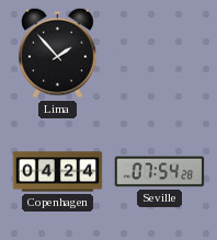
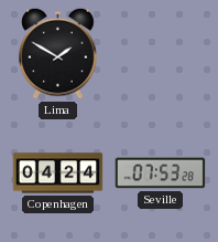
Lima: 1:53 -> 1:50
Seville: 07:54 -> 07:53
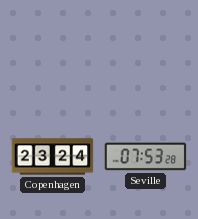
Lima: 1:50 -> none
Copenhagen: 04:24 -> 23:24
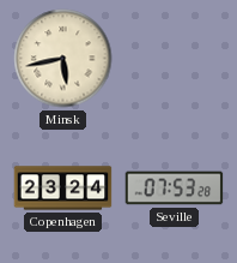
Minsk: none -> 5:43
